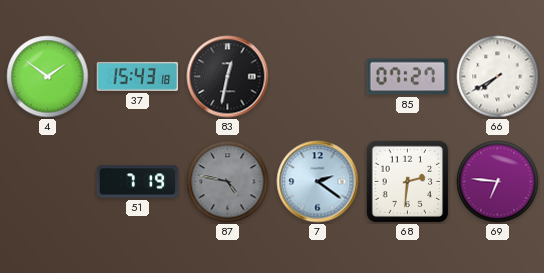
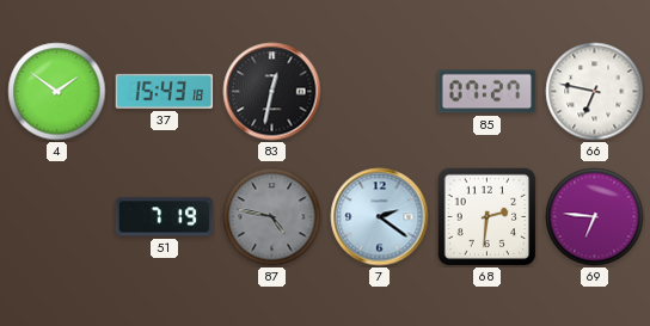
66: 7:40 -> 6:47
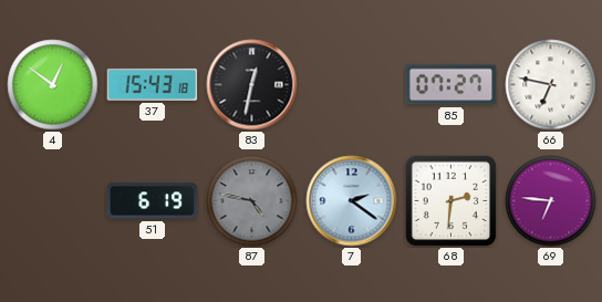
4: 1:51 -> 12:51
51: 7:19 -> 6:19
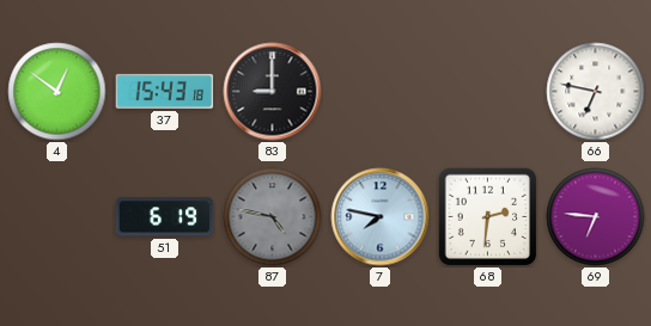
83: 12:32 -> 9:00
85: 07:27 -> none
7: 2:21 -> 7:47
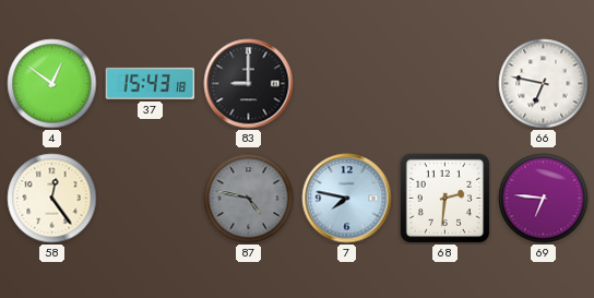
58: none -> 12:24
51: 6:19 -> none
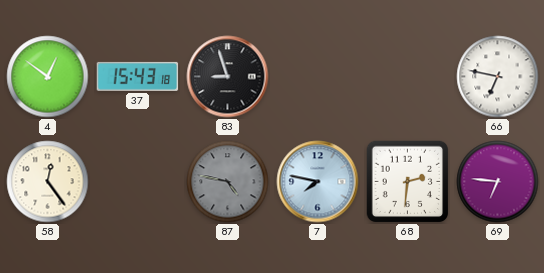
83: 9:00 -> 8:57
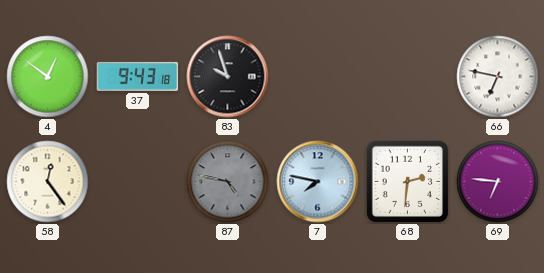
37: 15:43 -> 9:43
83: 8:57 -> 9:57
